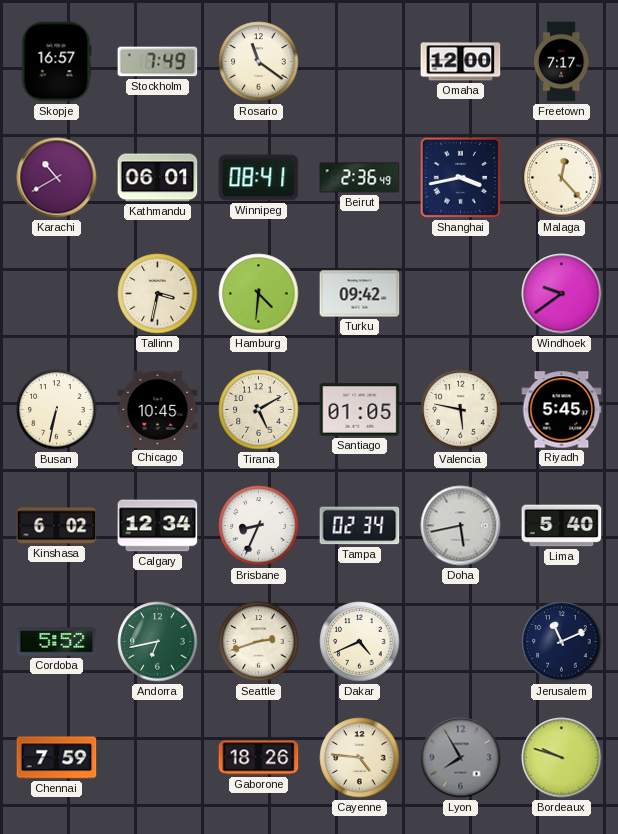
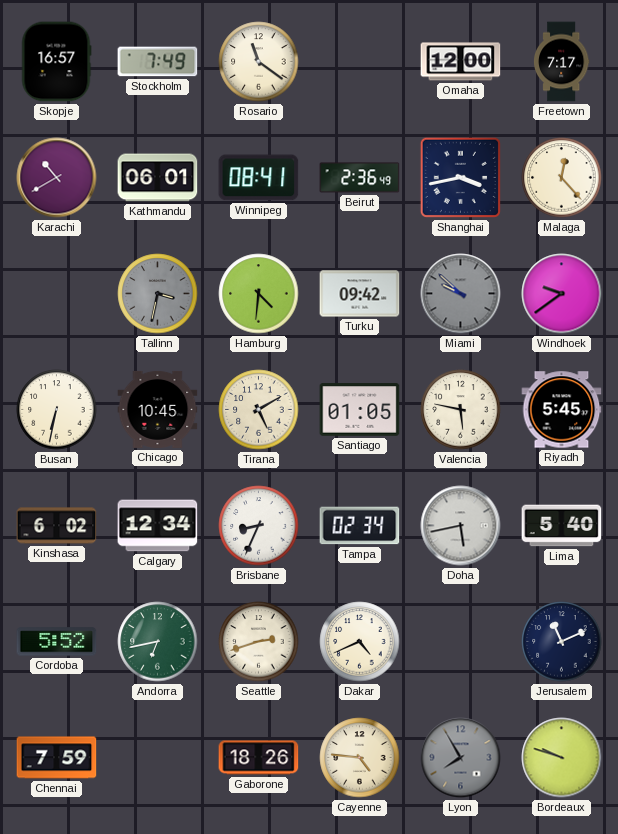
Tallinn dial: cream -> grey
Miami: none -> 9:52
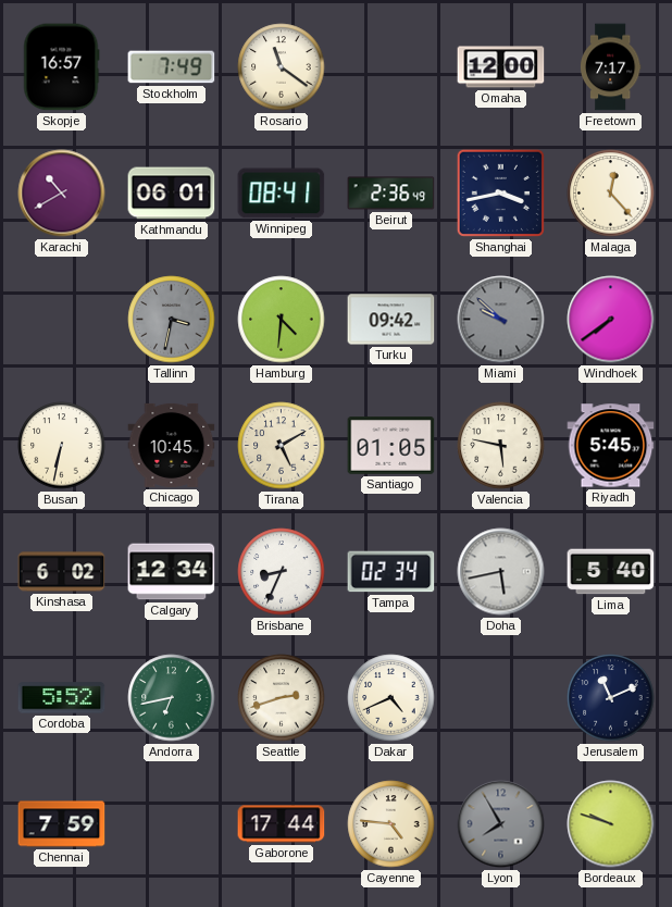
Windhoek: 9:39 -> 7:39
Gaborone: 18:26 -> 17:44
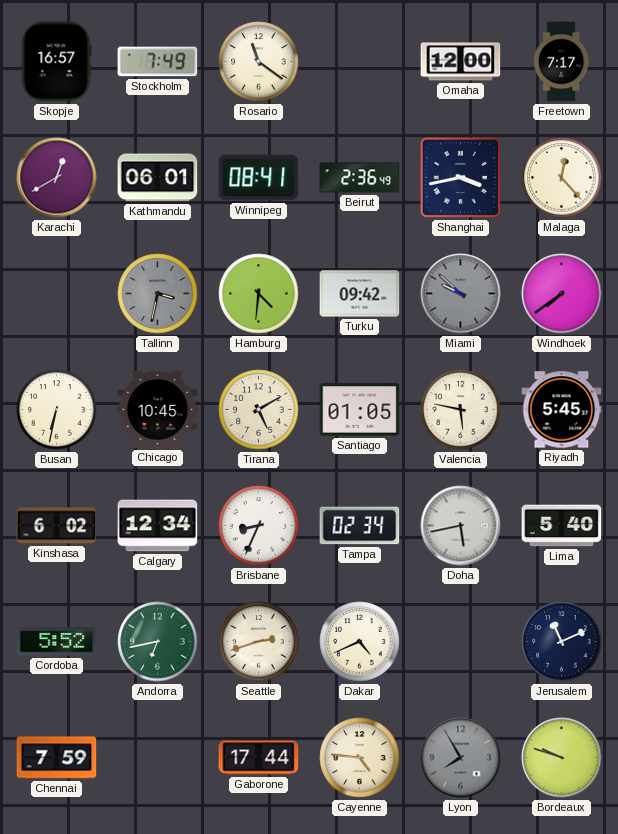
Karachi: 10:40 -> 12:40
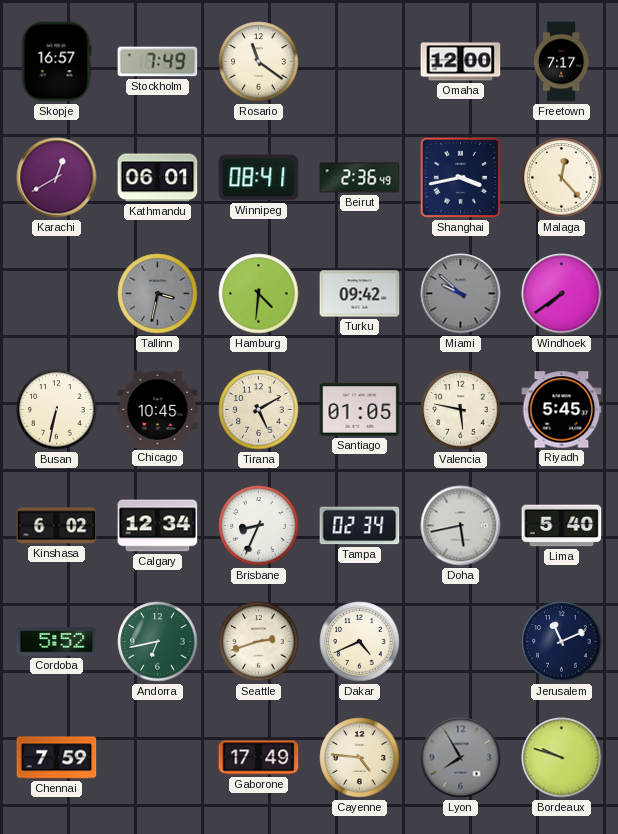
Gaborone: 17:44 -> 17:49
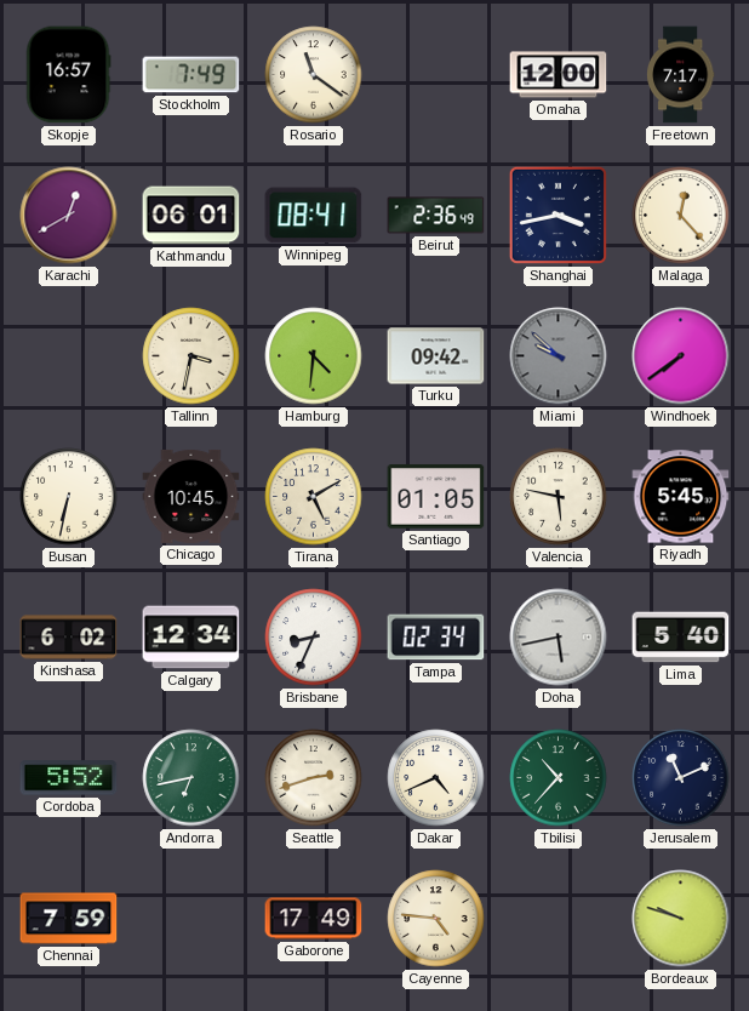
Tallinn dial: grey -> cream
Tbilisi: none -> 10:37
Lyon: 7:55 -> none
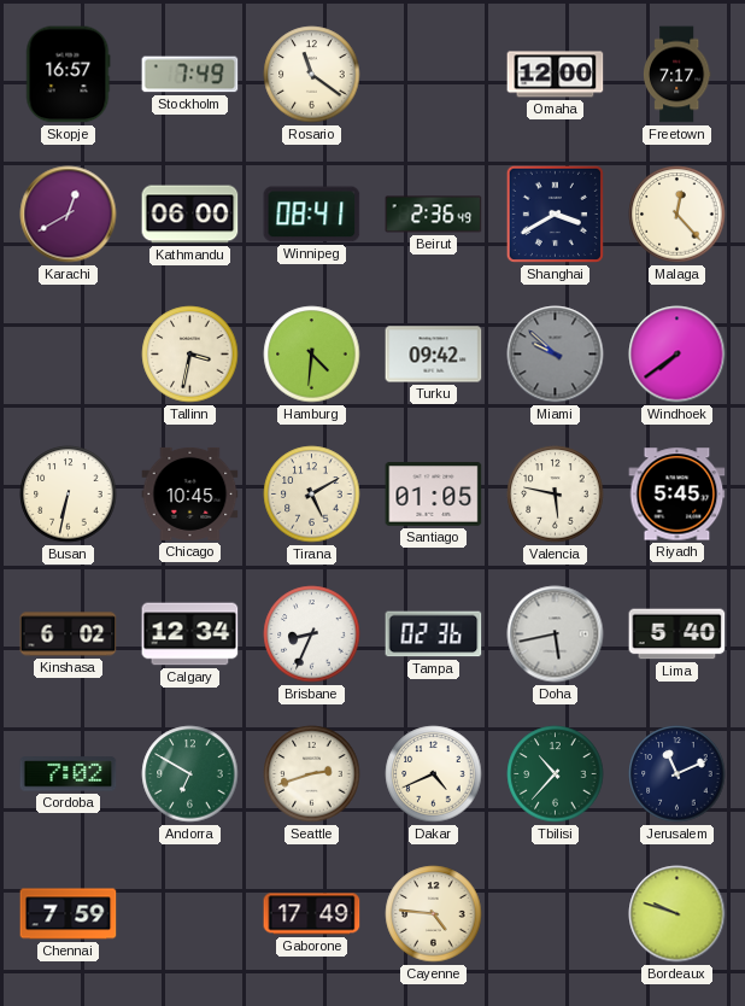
Kathmandu: 06:01 -> 06:00
Shanghai: 3:43 -> 3:40
Tampa: 02:34 -> 02:36
Cordoba: 5:52 -> 7:02
Andorra: 6:43 -> 6:50
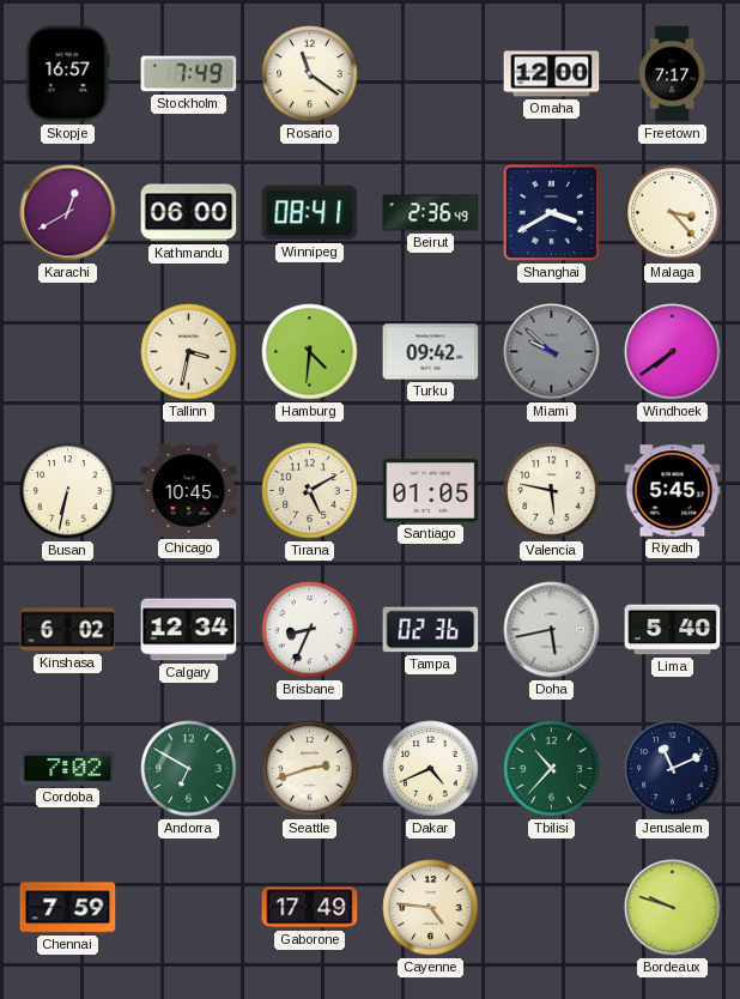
Malaga: 12:23 -> 3:23
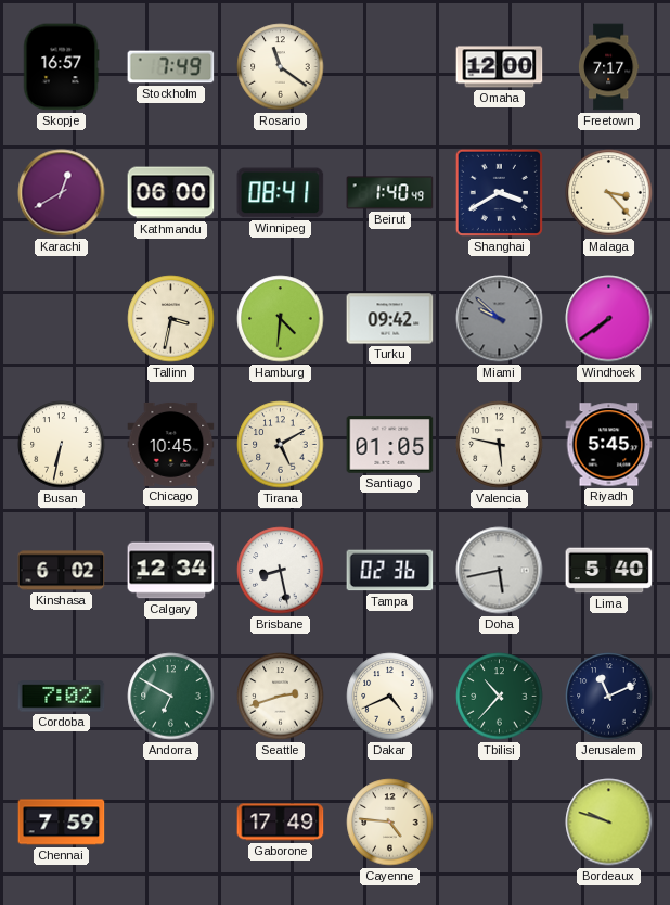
Beirut: 2:36 -> 1:40
Brisbane: 8:34 -> 8:28
